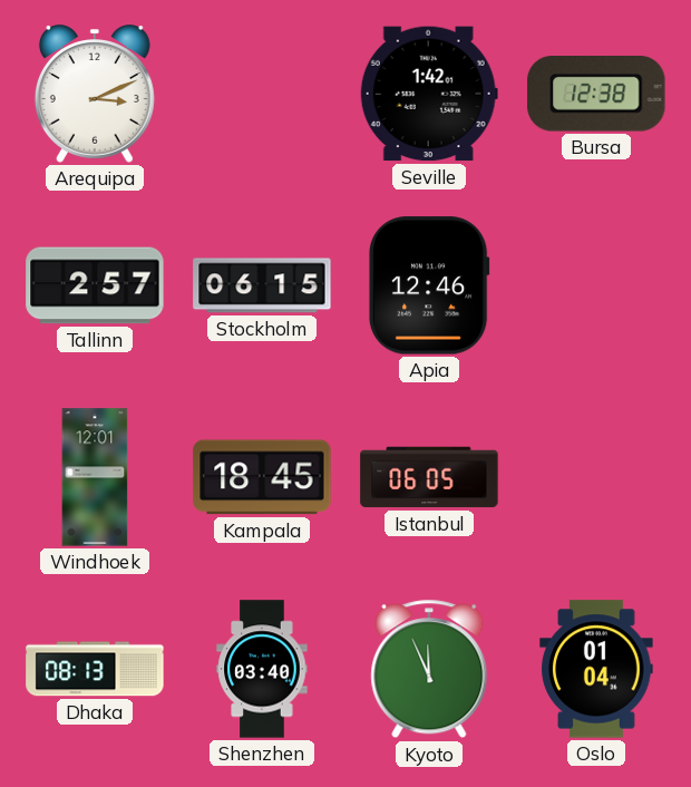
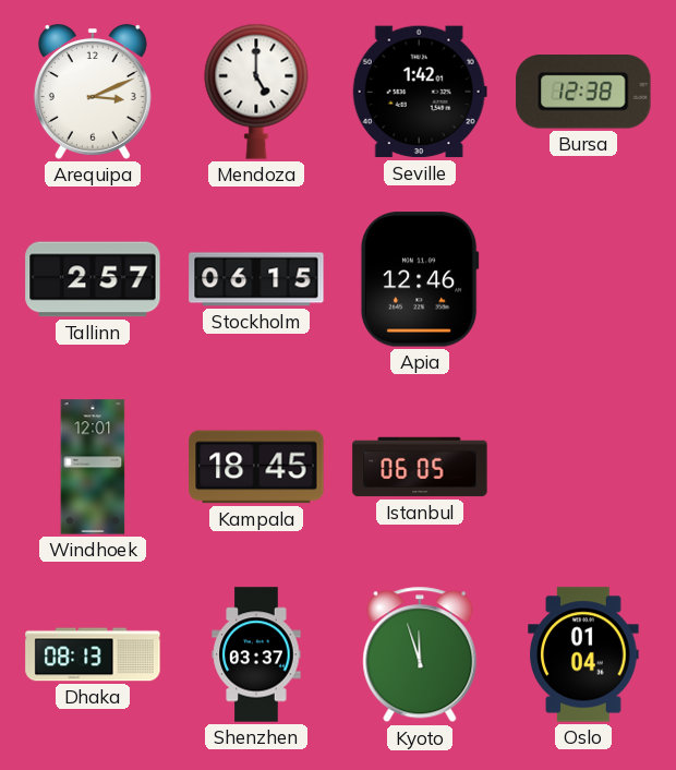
Mendoza: none -> 5:00
Shenzhen: 03:40 -> 03:37
Kyoto: 11:56 -> 11:57
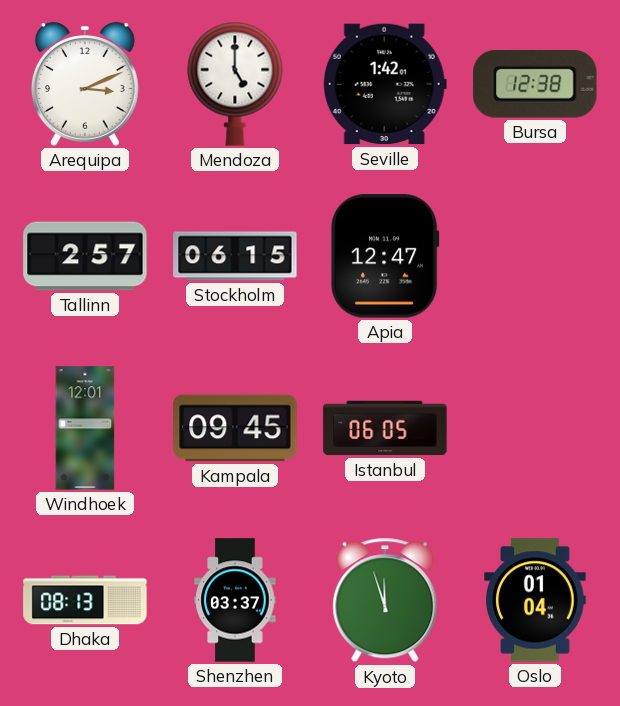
Apia: 12:46 -> 12:47
Kampala: 18:45 -> 09:45
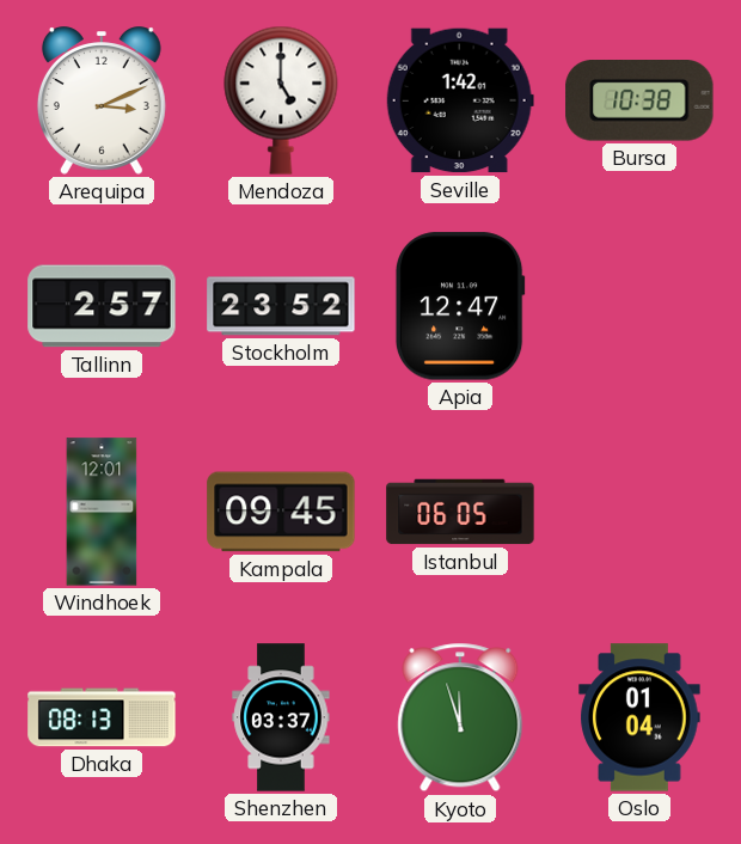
Bursa: 12:38 -> 10:38
Stockholm: 06:15 -> 23:52
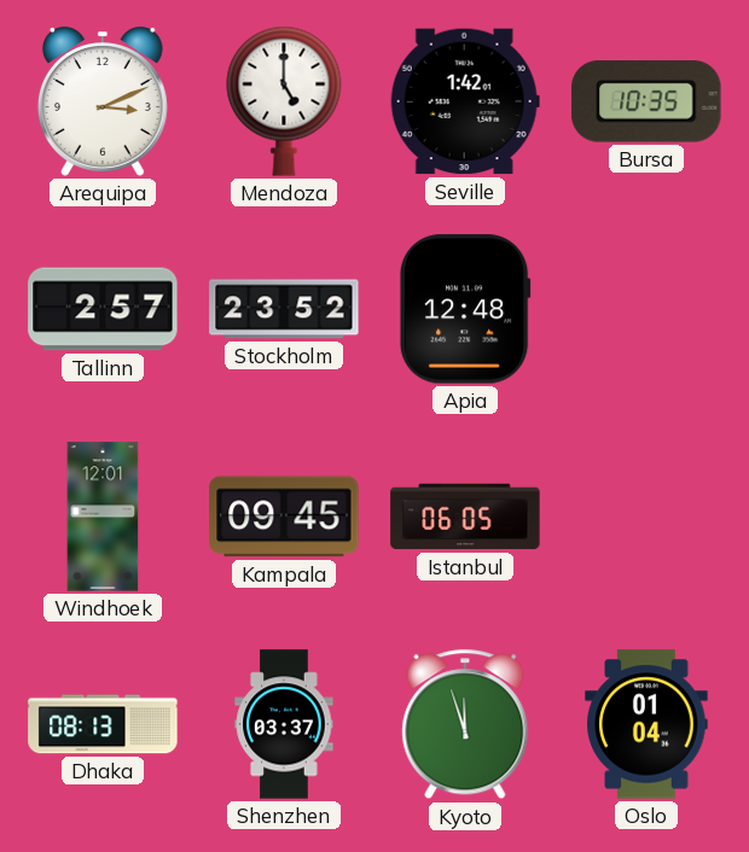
Bursa: 10:38 -> 10:35
Apia: 12:47 -> 12:48
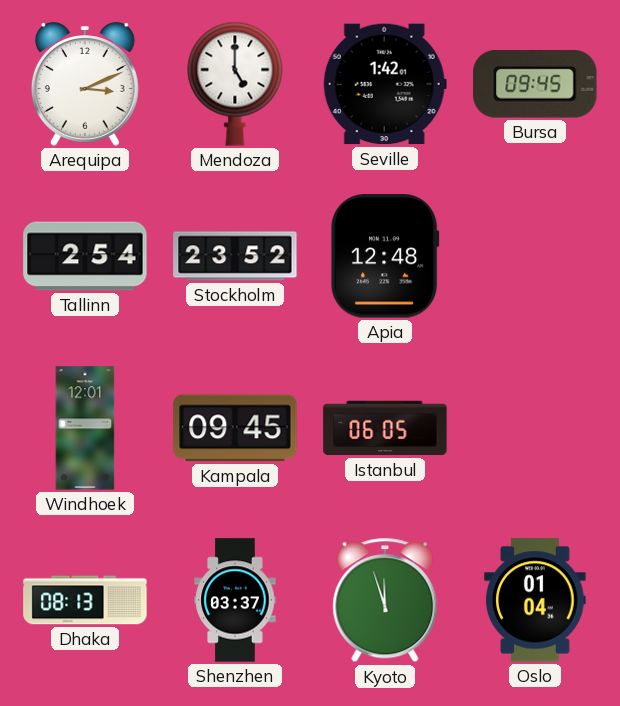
Bursa: 10:35 -> 09:45
Tallinn: 2:57 -> 2:54
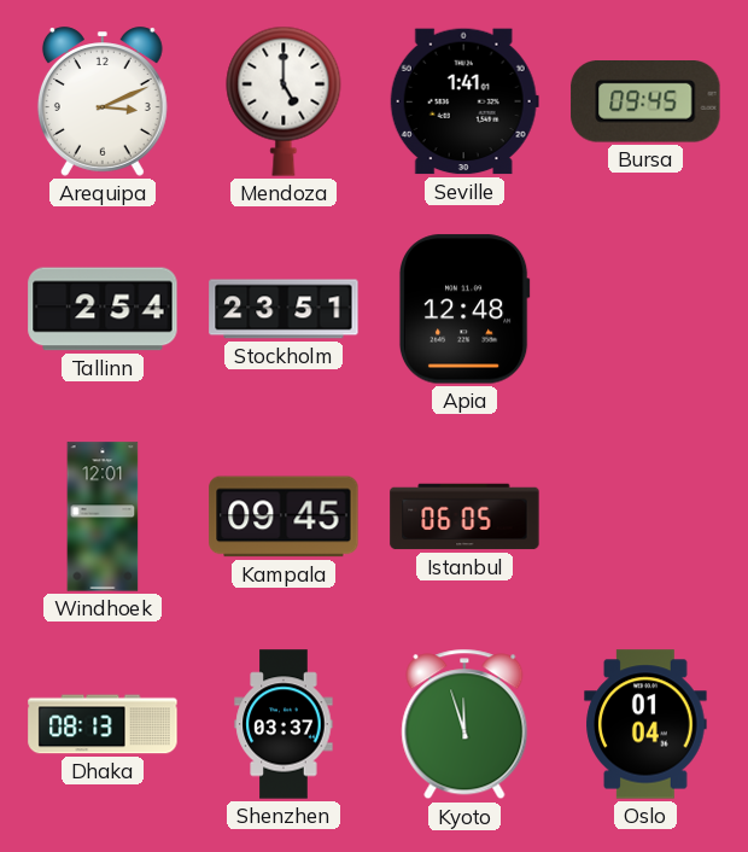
Seville: 1:42 -> 1:41
Stockholm: 23:52 -> 23:51
